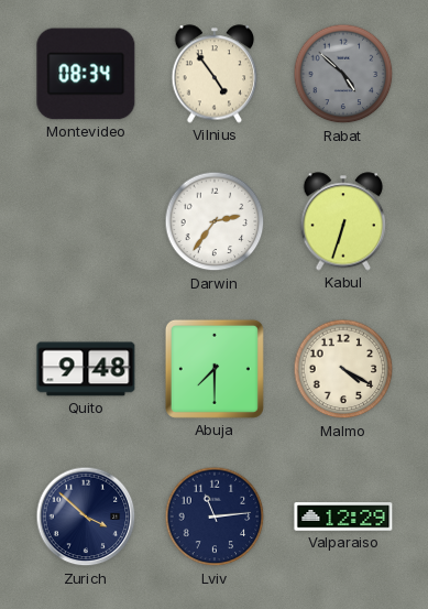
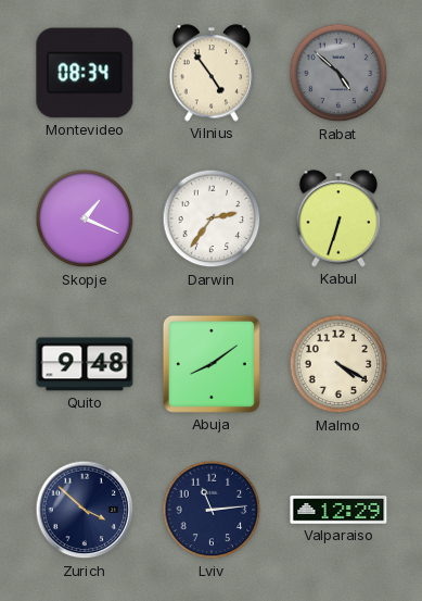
Skopje: none -> 1:19
Abuja: 7:30 -> 8:09
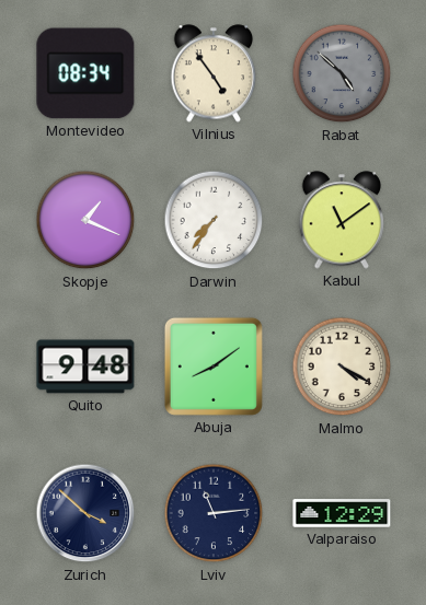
Darwin: 2:36 -> 7:36
Kabul: 6:33 -> 11:09
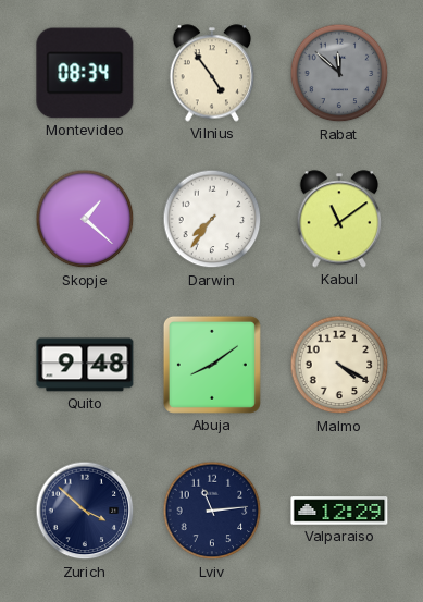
Rabat: 4:52 -> 11:52
Skopje: 1:19 -> 1:22
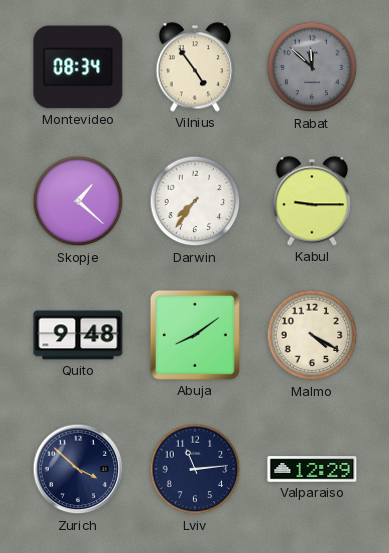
Kabul: 11:09 -> 9:15
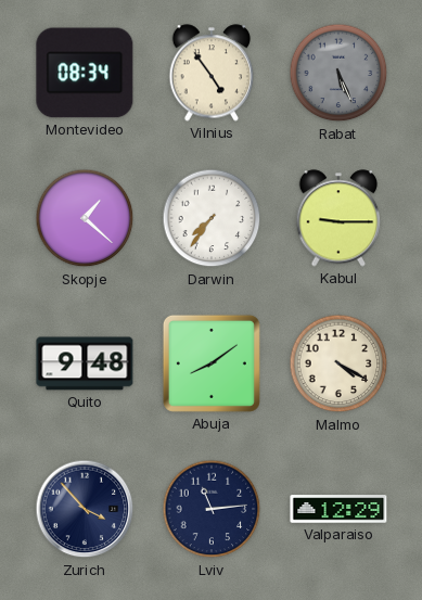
Rabat: 11:52 -> 5:26
Zurich: 3:52 -> 3:53
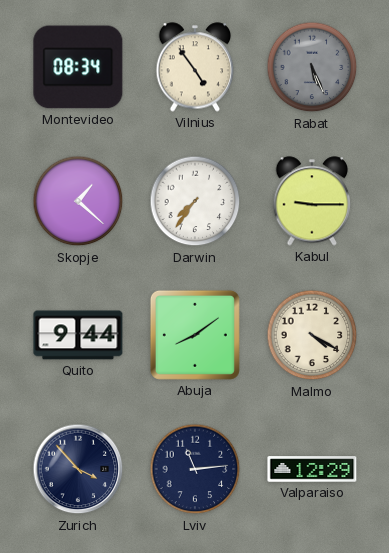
Quito: 9:48 -> 9:44
